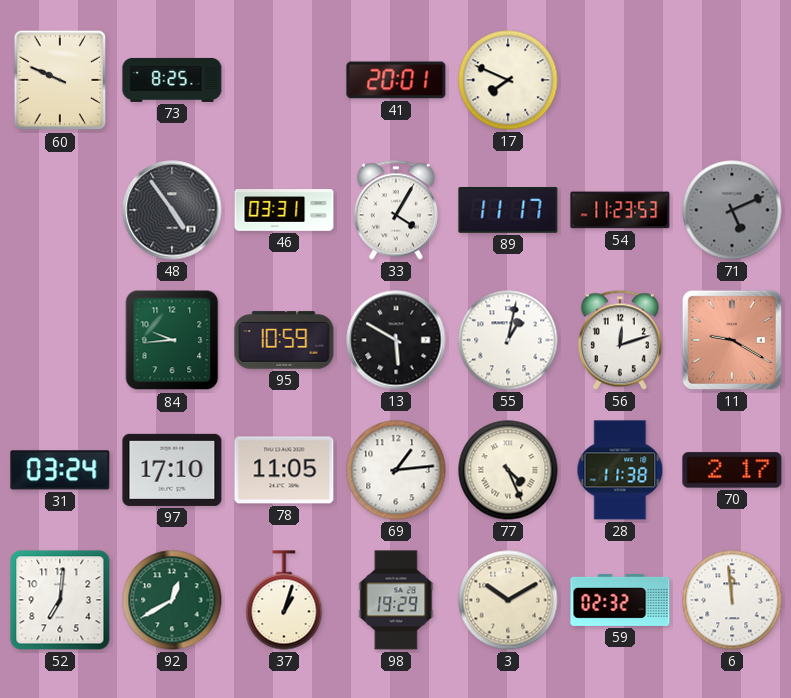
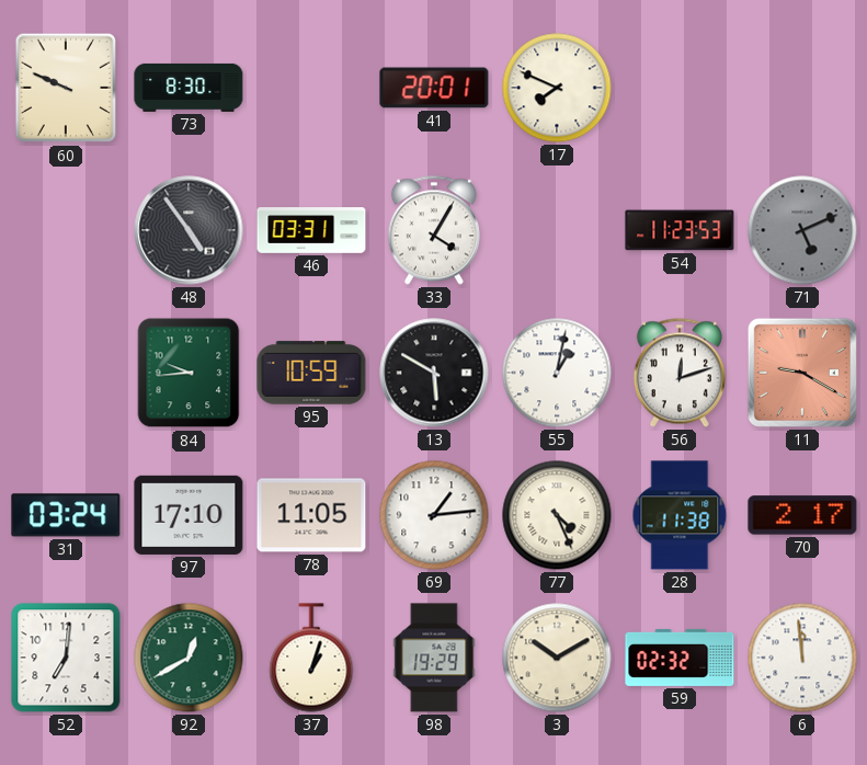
73: 8:25 -> 8:30
89: 11:17 -> none
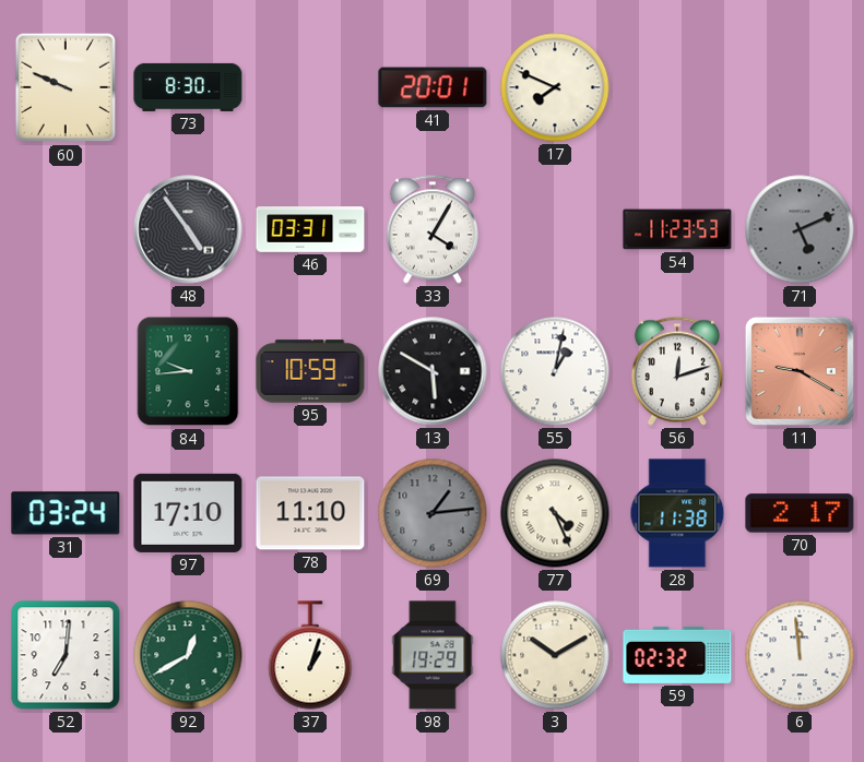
78: 11:05 -> 11:10
69 dial: white -> grey
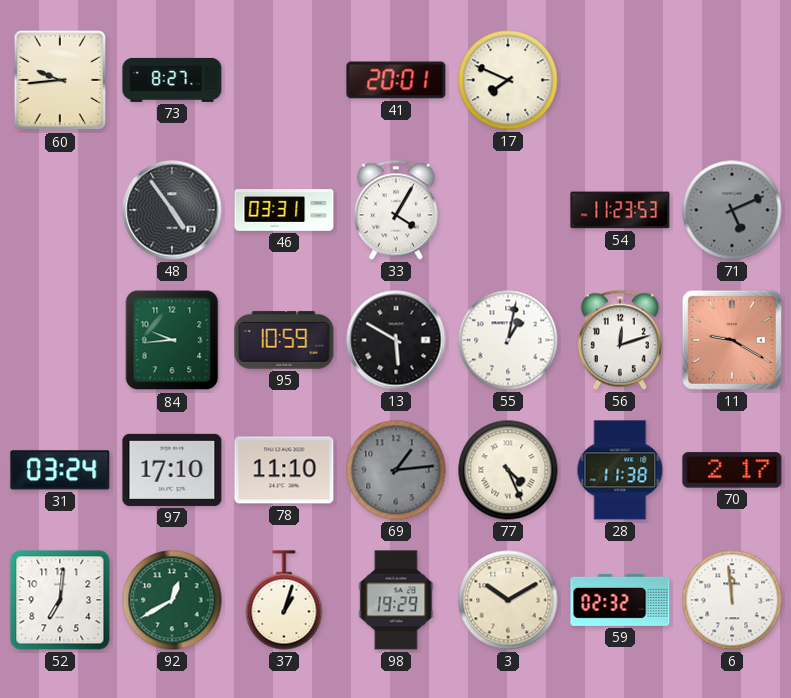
60: 9:49 -> 9:44
73: 8:30 -> 8:27
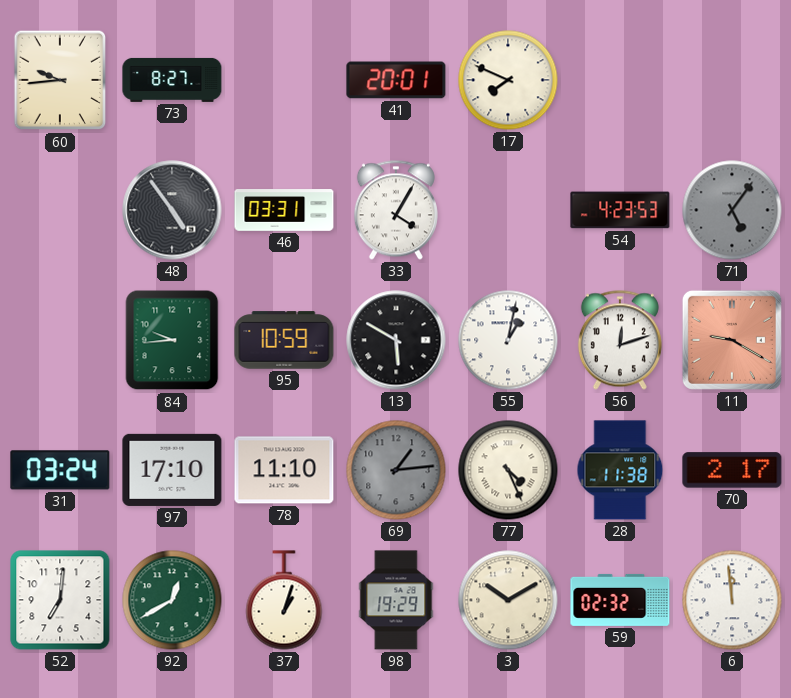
54: 11:23 -> 4:23
71: 5:11 -> 5:06
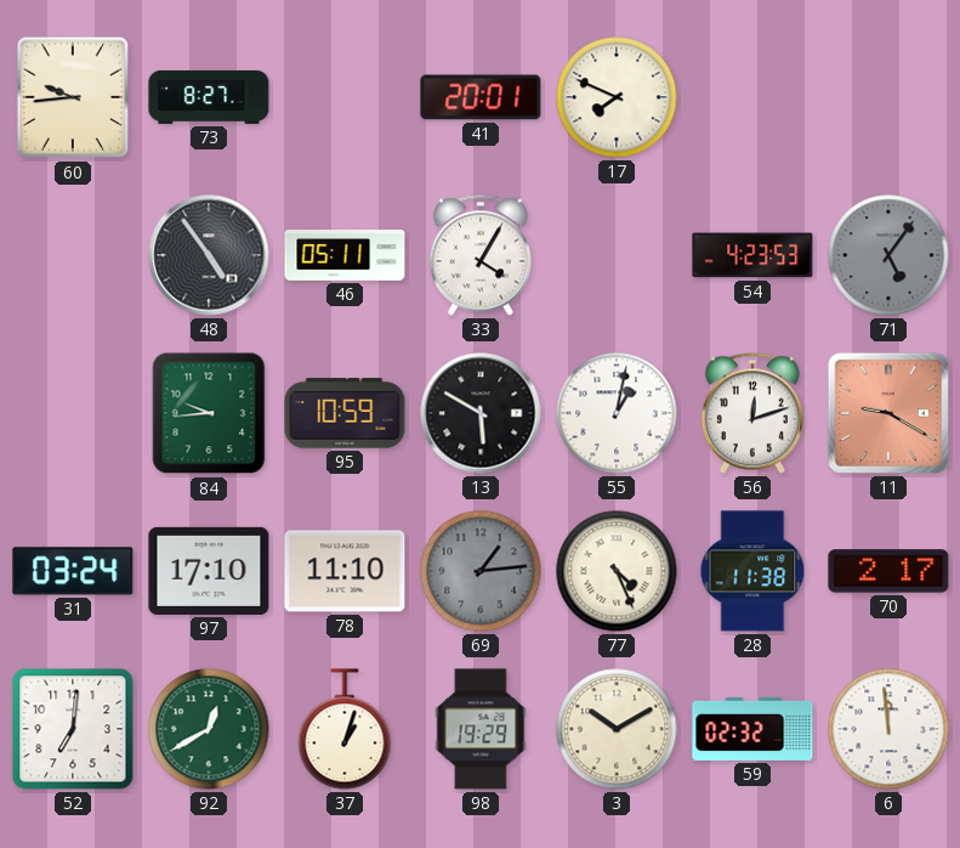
46: 03:31 -> 05:11
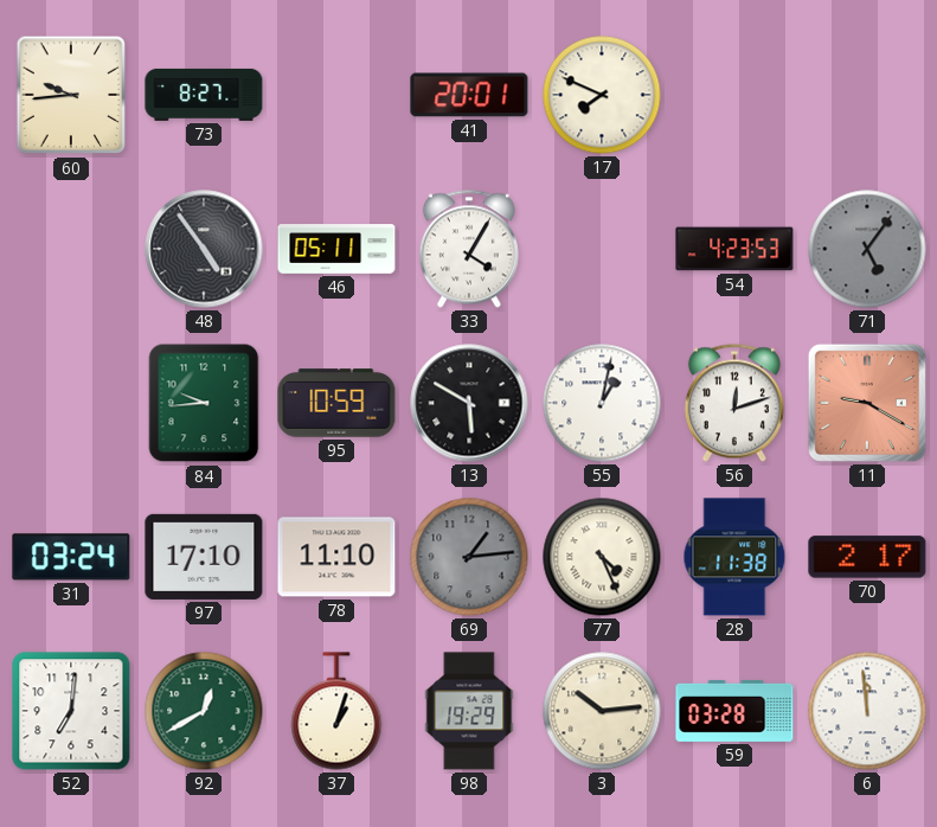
3: 10:10 -> 10:14
59: 02:32 -> 03:28
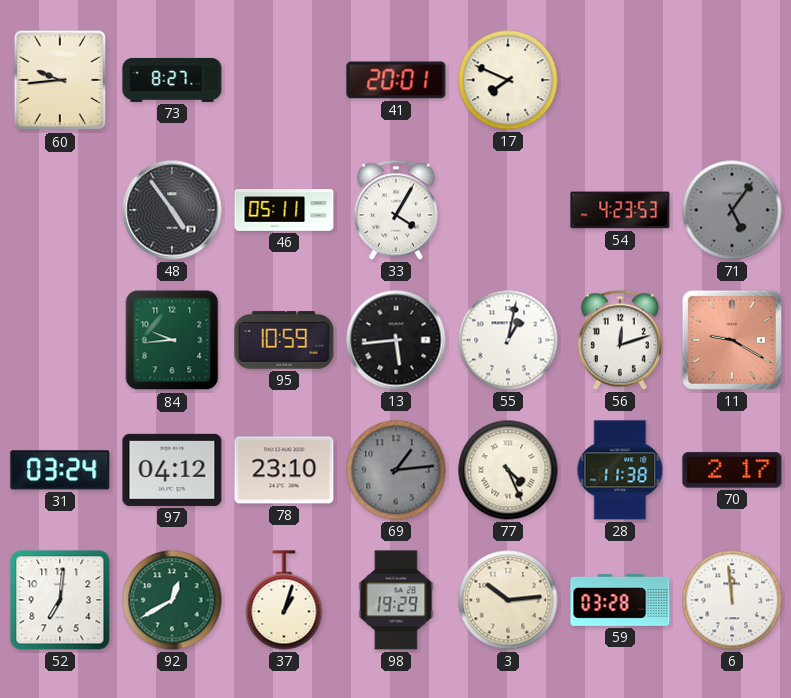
13: 5:50 -> 5:44
97: 17:10 -> 04:12
78: 11:10 -> 23:10
